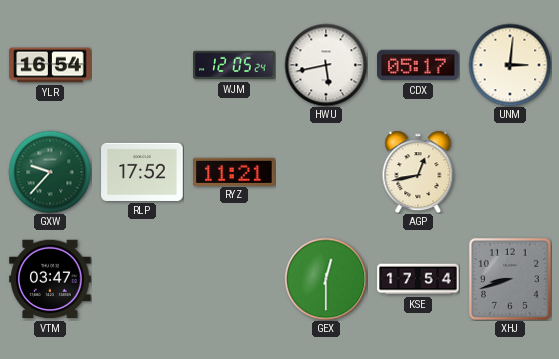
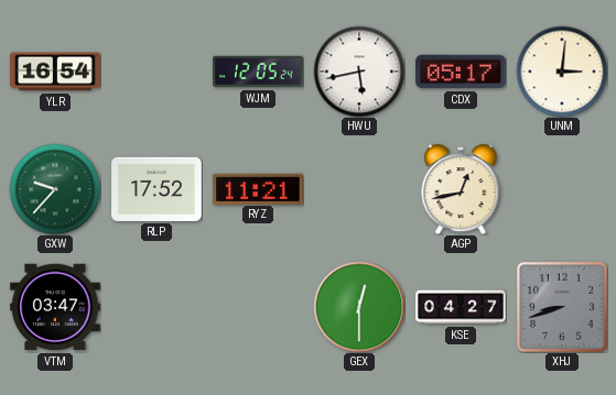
KSE: 17:54 -> 04:27
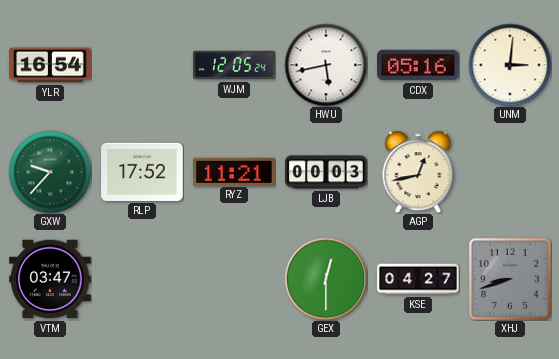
CDX: 05:17 -> 05:16
LJB: none -> 00:03
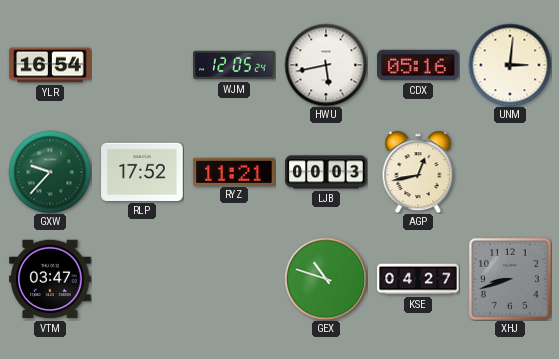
GEX: 12:30 -> 10:48
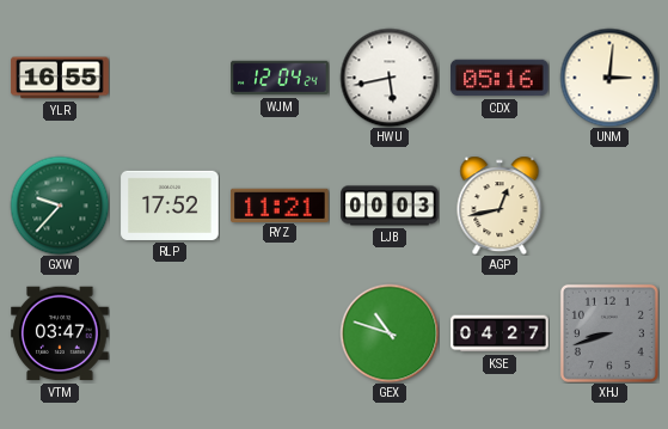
YLR: 16:54 -> 16:55
WJM: 12:05 -> 12:04
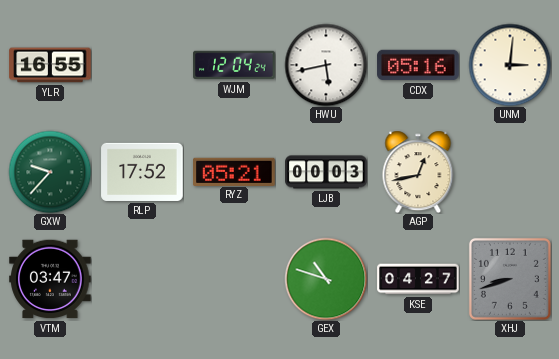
RYZ: 11:21 -> 05:21
